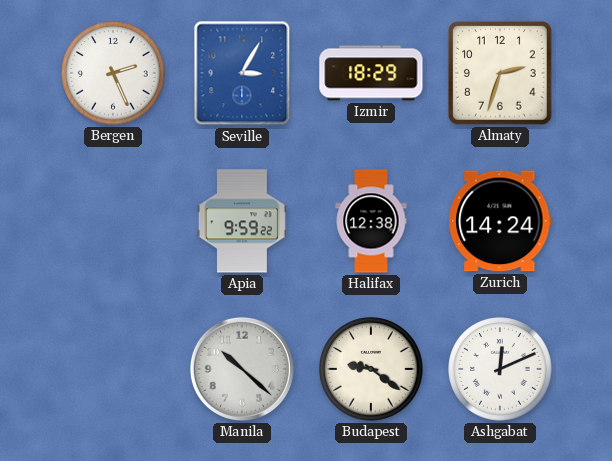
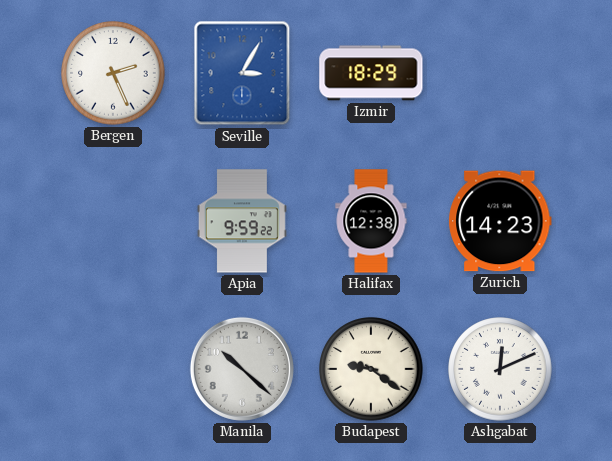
Almaty: 2:33 -> none
Zurich: 14:24 -> 14:23
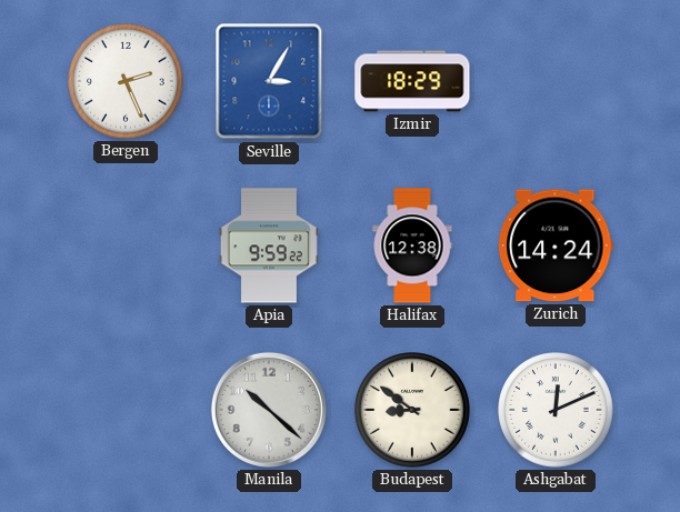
Zurich: 14:23 -> 14:24
Budapest: 9:21 -> 8:51
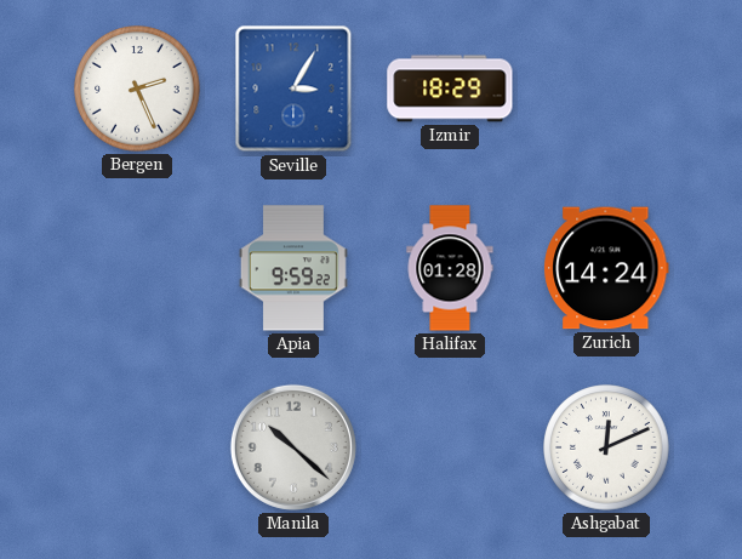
Halifax: 12:38 -> 01:28
Budapest: 8:51 -> none
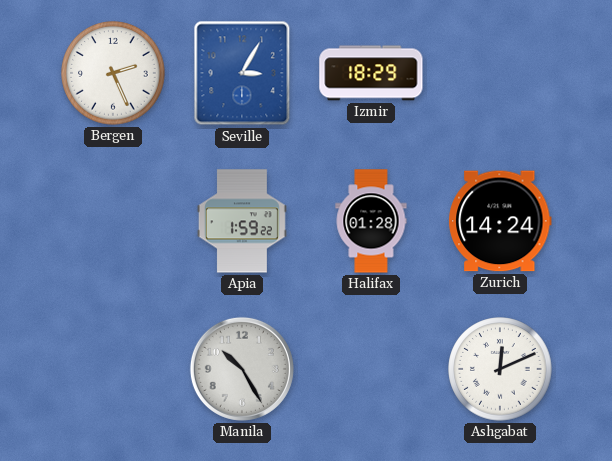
Apia: 9:59 -> 1:59
Manila: 10:22 -> 10:25
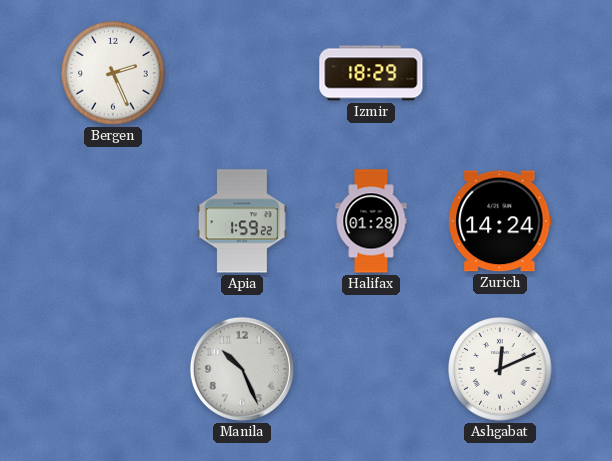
Seville: 3:05 -> none
Manila: 10:25 -> 10:26
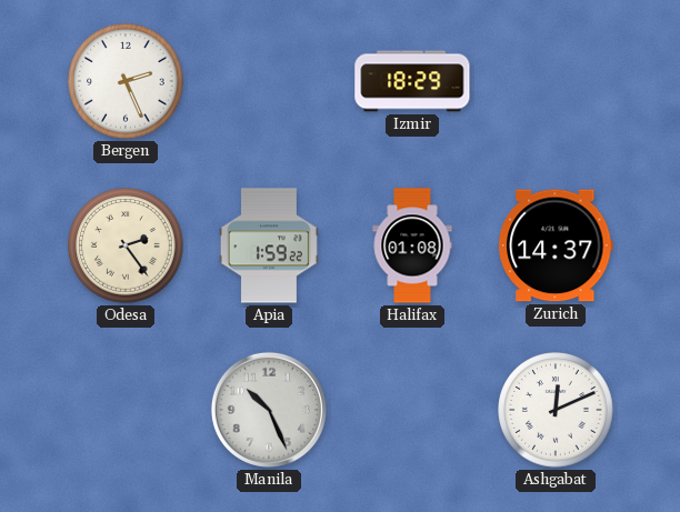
Odesa: none -> 2:24
Halifax: 01:28 -> 01:08
Zurich: 14:24 -> 14:37
